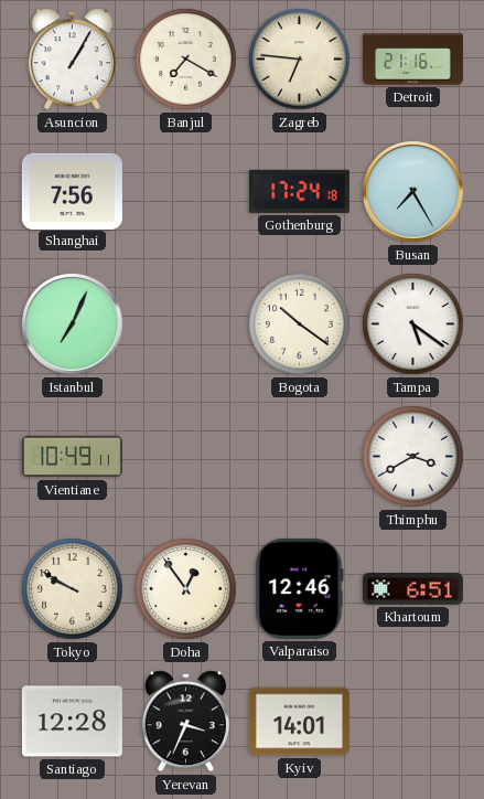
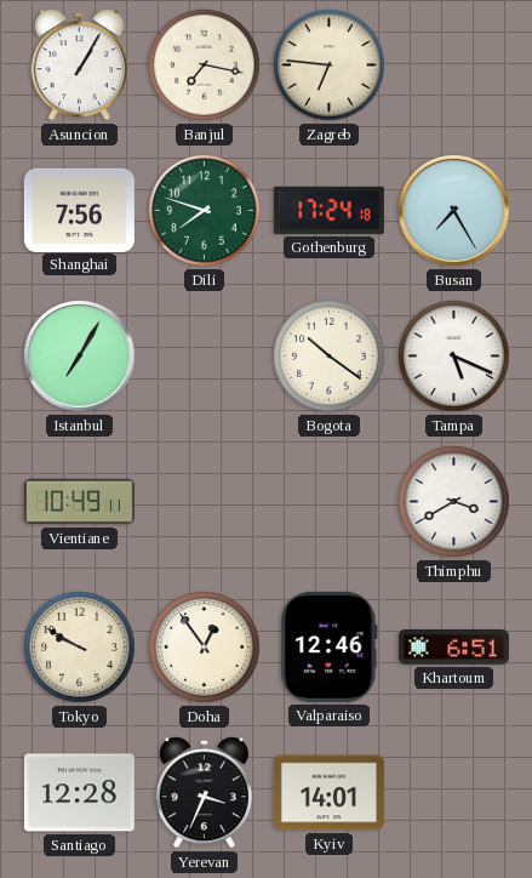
Banjul: 7:20 -> 7:17
Detroit: 21:16 -> none
Dili: none -> 7:48
Istanbul: 7:04 -> 7:05
Tampa: 5:21 -> 5:19
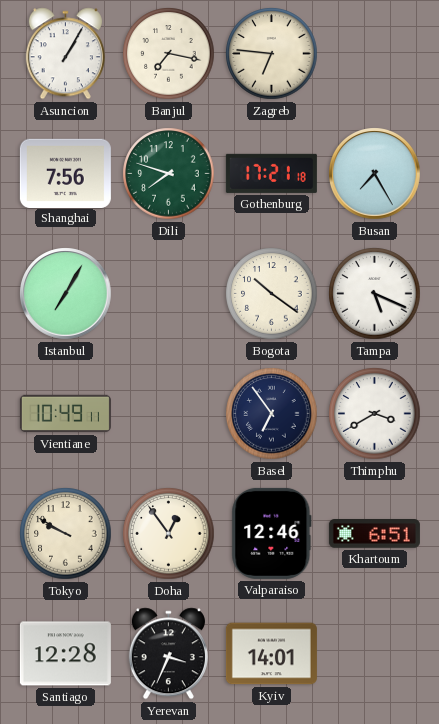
Gothenburg: 17:24 -> 17:21
Basel: none -> 6:54
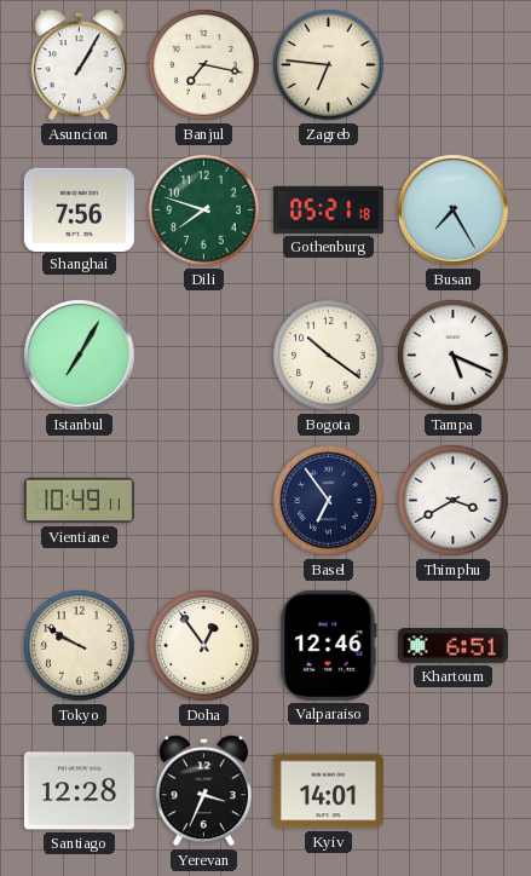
Gothenburg: 17:21 -> 05:21
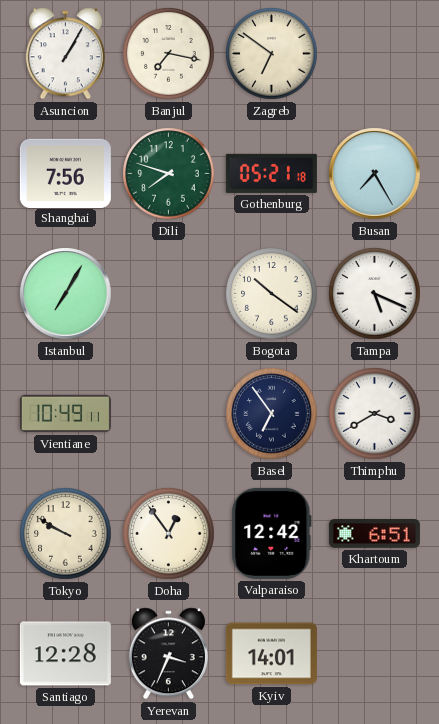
Zagreb: 6:46 -> 6:51
Valparaiso: 12:46 -> 12:42
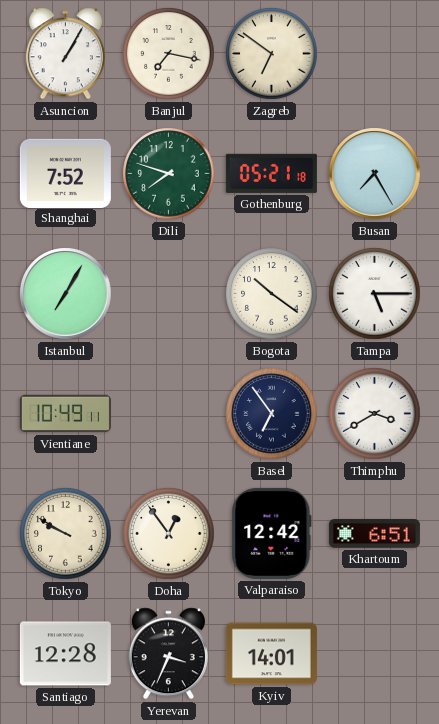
Shanghai: 7:56 -> 7:52
Tampa: 5:19 -> 5:15
